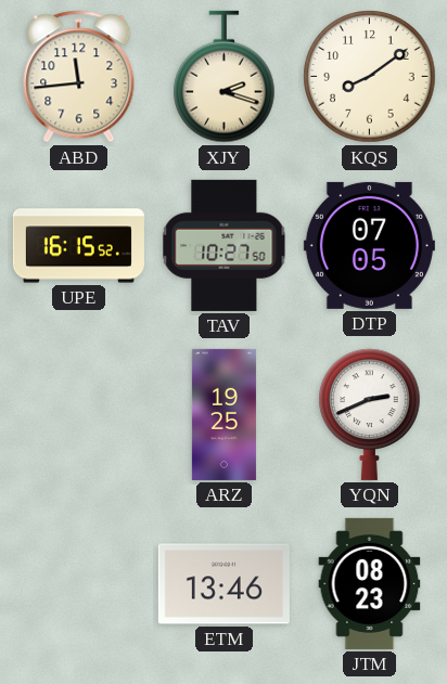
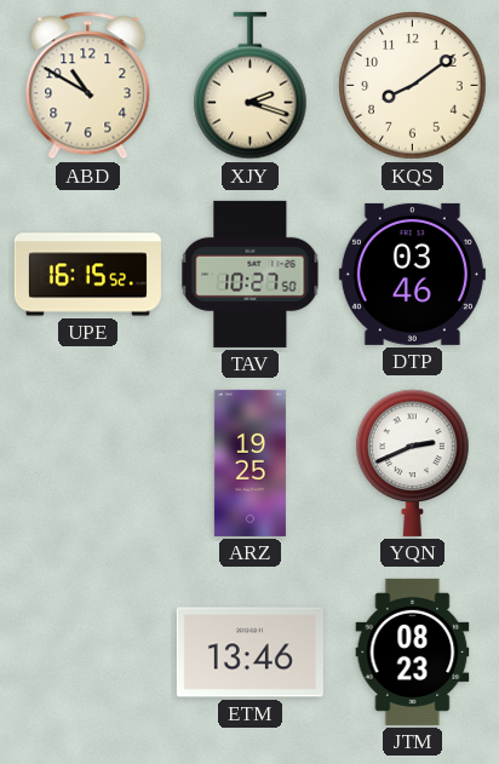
ABD: 11:44 -> 10:50
DTP: 07:05 -> 03:46
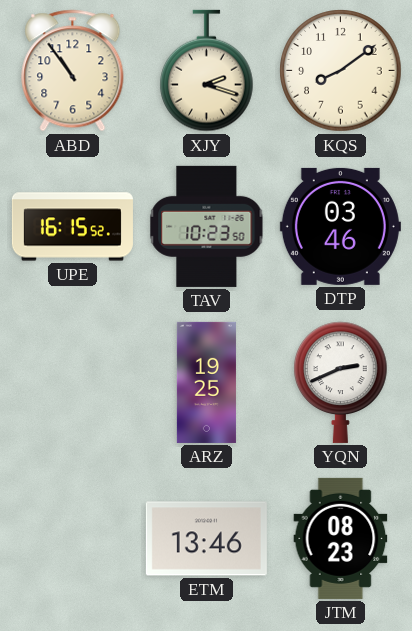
ABD: 10:50 -> 10:54
TAV: 10:27 -> 10:23
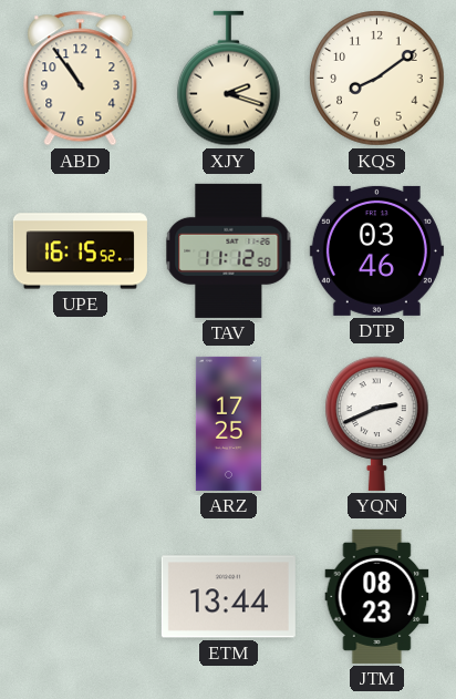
TAV: 10:23 -> 11:12
ARZ: 19:25 -> 17:25
ETM: 13:46 -> 13:44
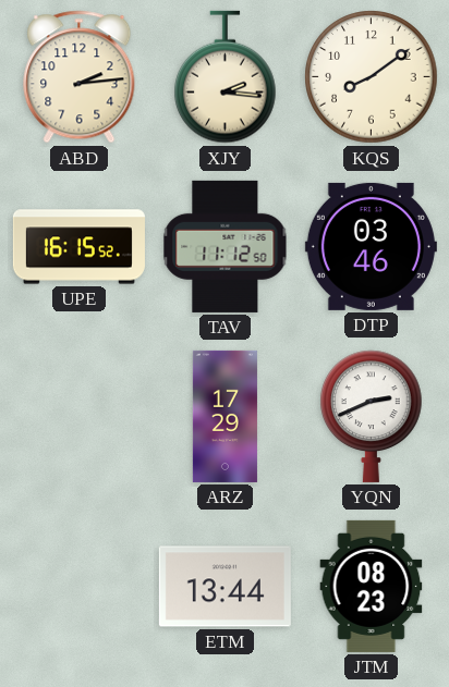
ABD: 10:54 -> 2:14
XJY: 2:18 -> 2:16
ARZ: 17:25 -> 17:29
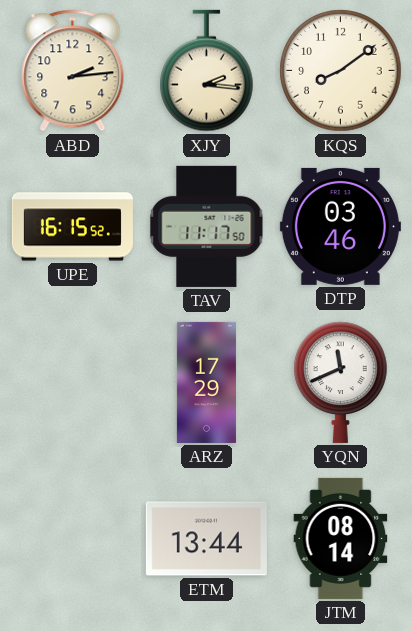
TAV: 11:12 -> 11:17
YQN: 2:41 -> 11:41
JTM: 08:23 -> 08:14
